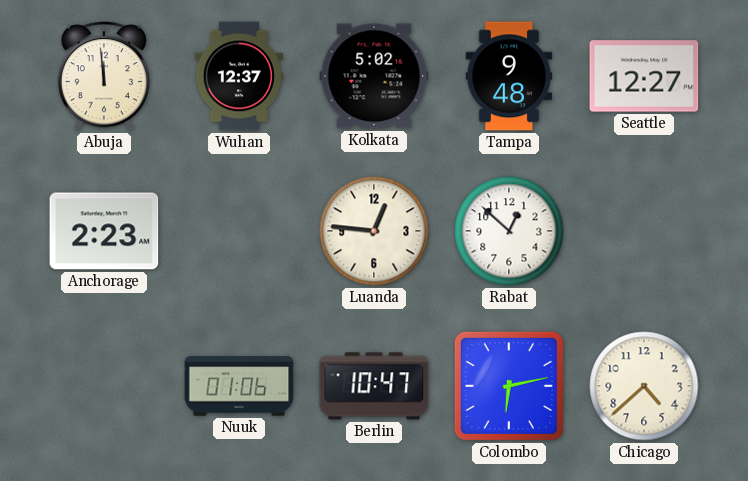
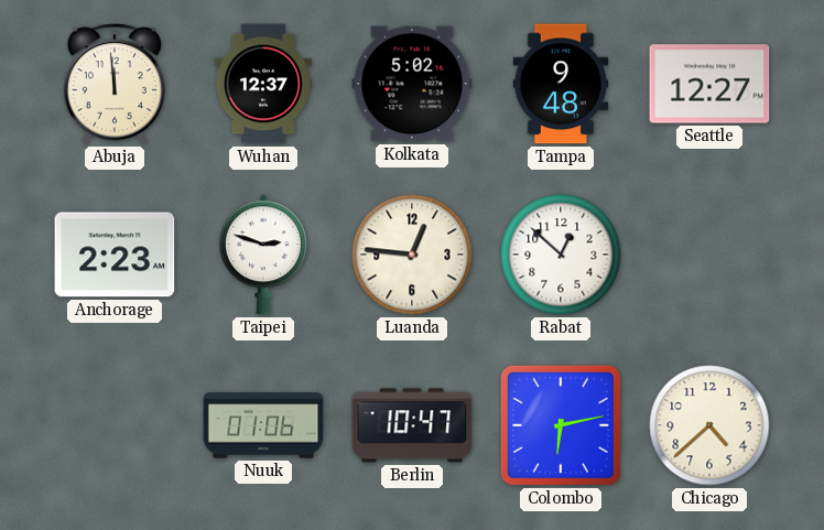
Taipei: none -> 2:48
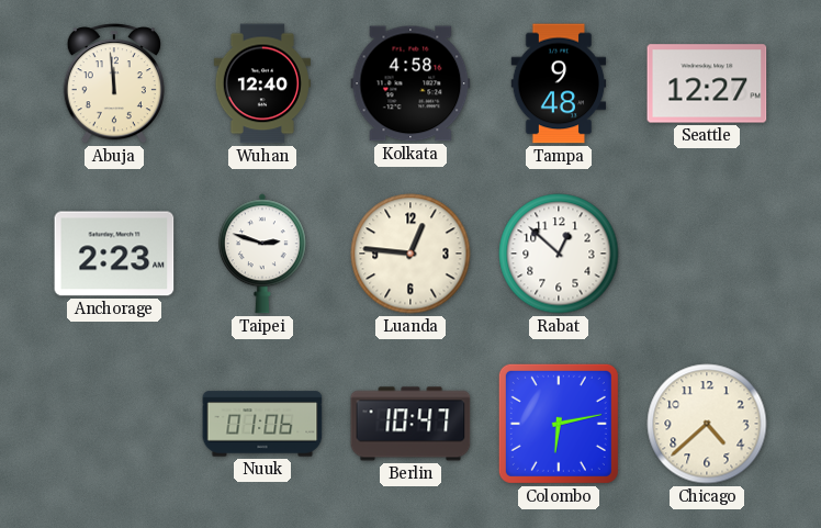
Wuhan: 12:37 -> 12:40
Kolkata: 5:02 -> 4:58
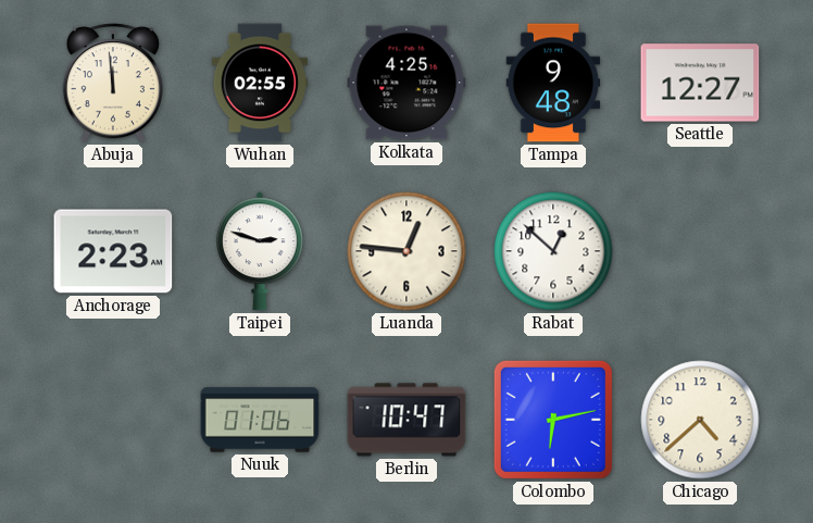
Wuhan: 12:40 -> 02:55
Kolkata: 4:58 -> 4:25
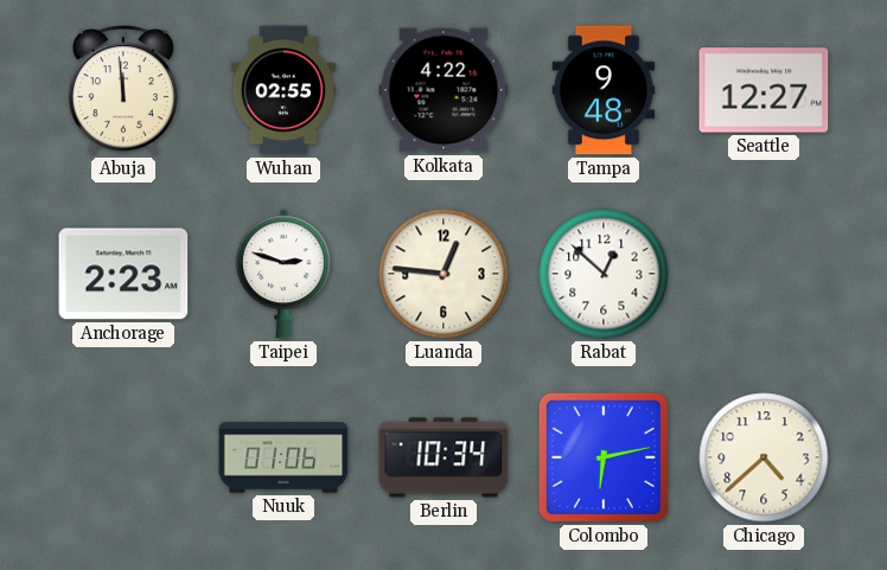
Kolkata: 4:25 -> 4:22
Berlin: 10:47 -> 10:34
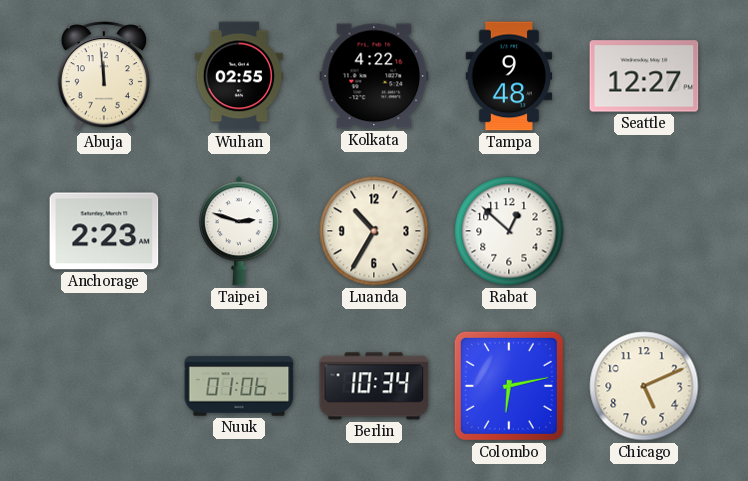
Luanda: 12:46 -> 10:35
Chicago: 4:38 -> 5:11
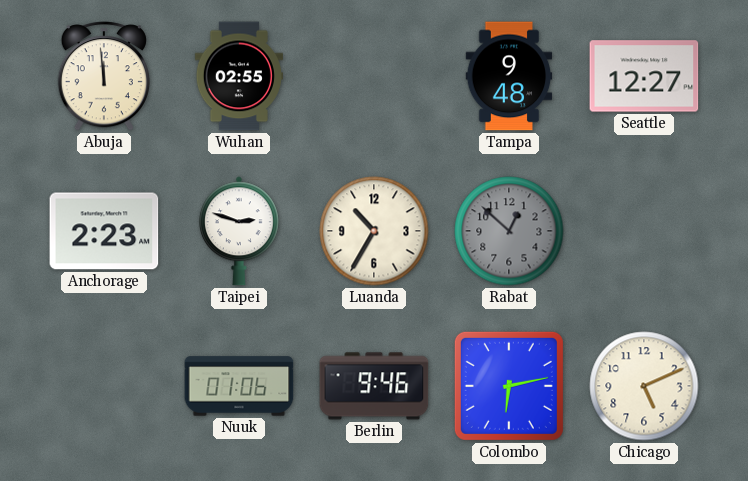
Kolkata: 4:22 -> none
Rabat dial: white -> grey
Berlin: 10:34 -> 9:46
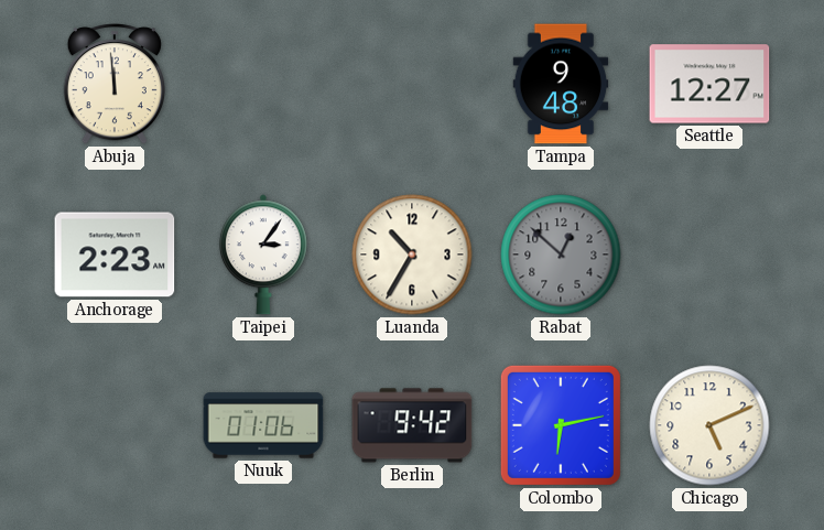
Wuhan: 02:55 -> none
Taipei: 2:48 -> 3:06
Berlin: 9:46 -> 9:42
